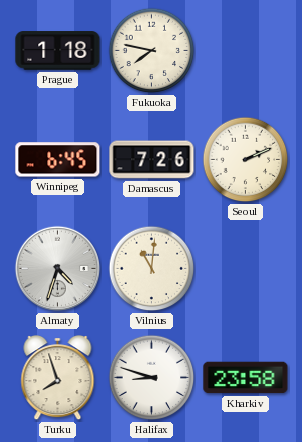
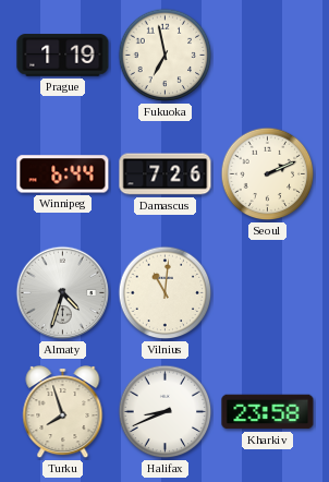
Prague: 1:18 -> 1:19
Fukuoka: 7:47 -> 6:58
Winnipeg: 6:45 -> 6:44
Halifax: 8:48 -> 8:41
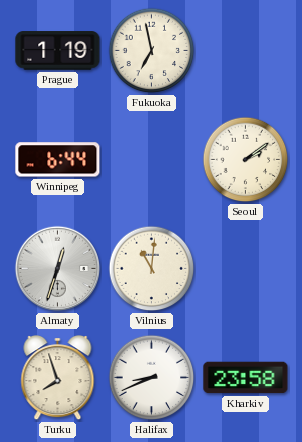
Damascus: 7:26 -> none
Seoul: 2:11 -> 2:09
Almaty: 4:33 -> 12:33
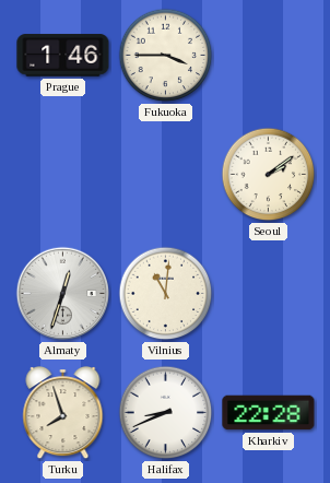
Prague: 1:19 -> 1:46
Fukuoka: 6:58 -> 3:45
Winnipeg: 6:44 -> none
Kharkiv: 23:58 -> 22:28
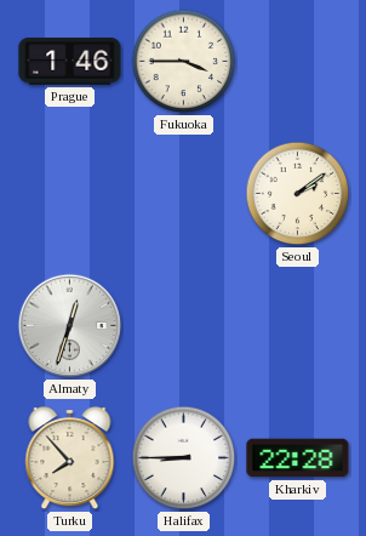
Vilnius: 11:01 -> none
Turku: 7:57 -> 7:53
Halifax: 8:41 -> 8:45
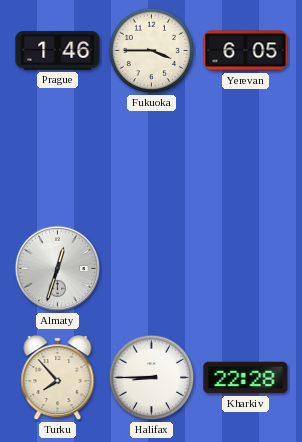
Yerevan: none -> 6:05
Seoul: 2:09 -> none
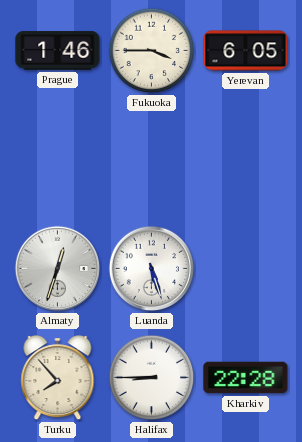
Luanda: none -> 5:27
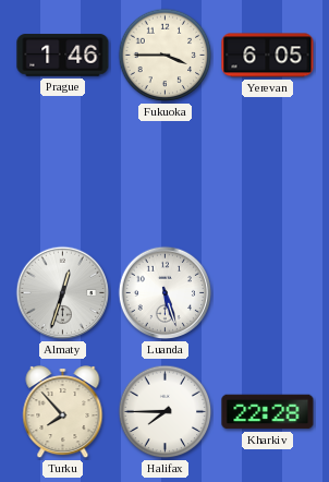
Halifax: 8:45 -> 7:45
